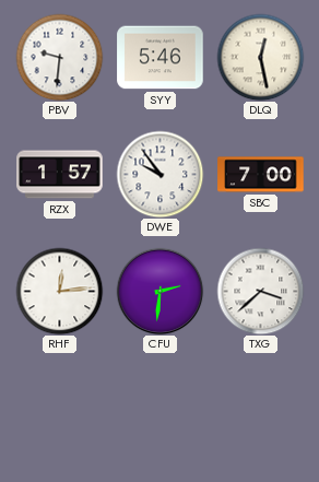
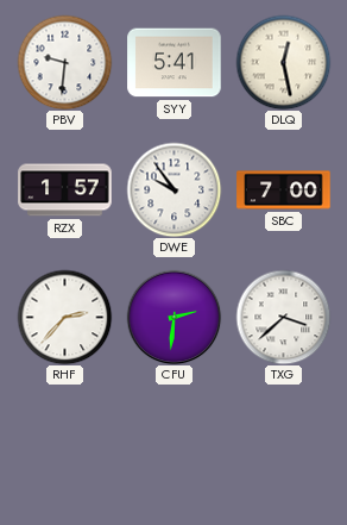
SYY: 5:46 -> 5:41
RHF: 12:14 -> 2:37
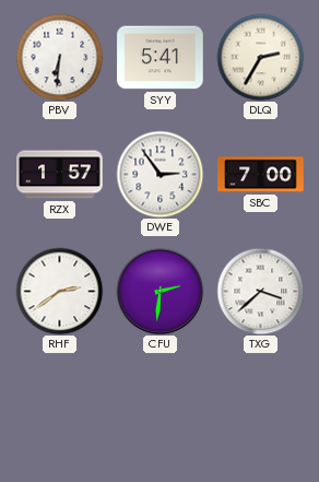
PBV: 9:31 -> 6:31
DLQ: 12:28 -> 2:35
DWE: 9:54 -> 2:54
RHF: 2:37 -> 2:39
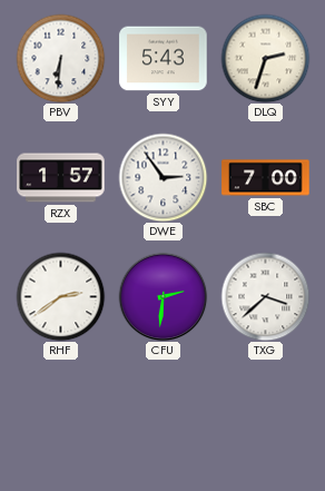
SYY: 5:41 -> 5:43
DLQ: 2:35 -> 2:33
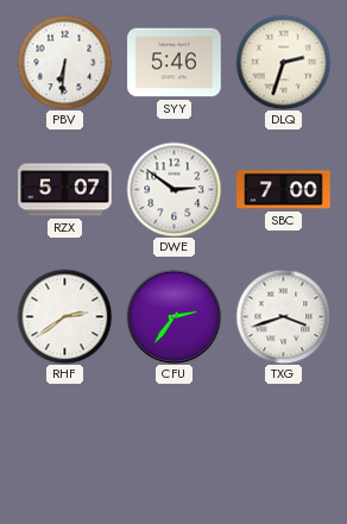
SYY: 5:43 -> 5:46
RZX: 1:57 -> 5:07
DWE: 2:54 -> 2:51
CFU: 2:31 -> 2:36
TXG: 3:38 -> 3:42
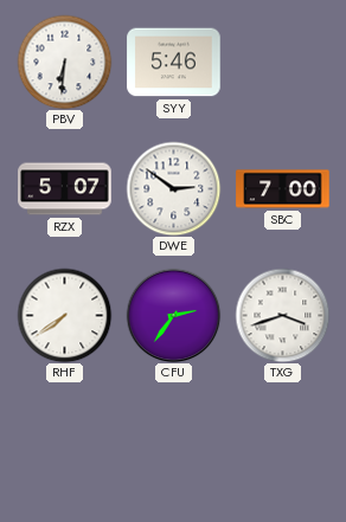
DLQ: 2:33 -> none
RHF: 2:39 -> 7:39
